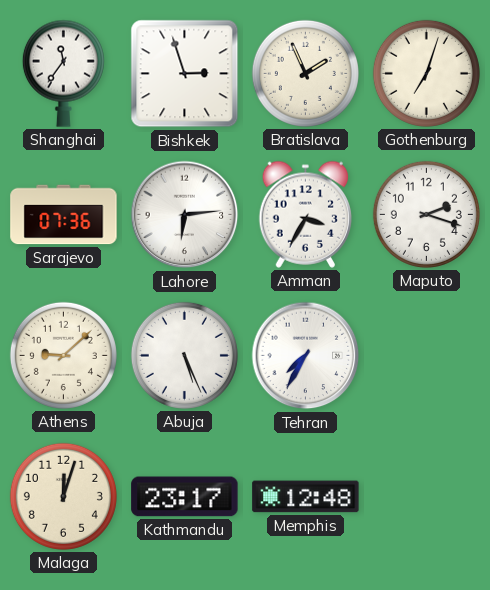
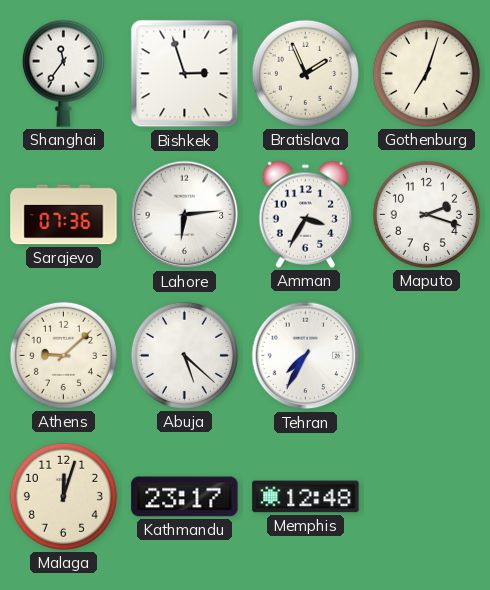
Abuja: 5:26 -> 5:22
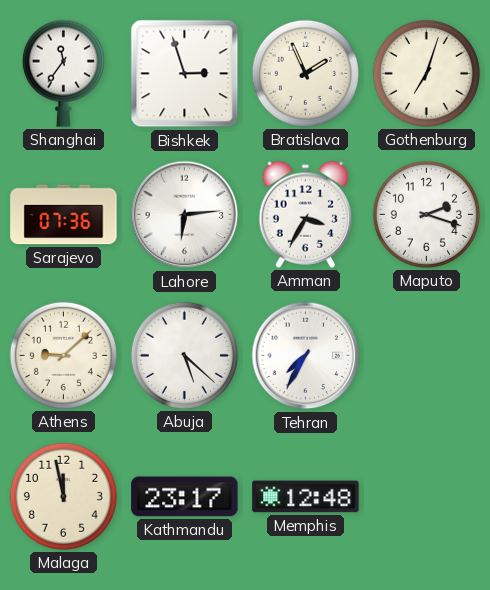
Malaga: 12:03 -> 11:58
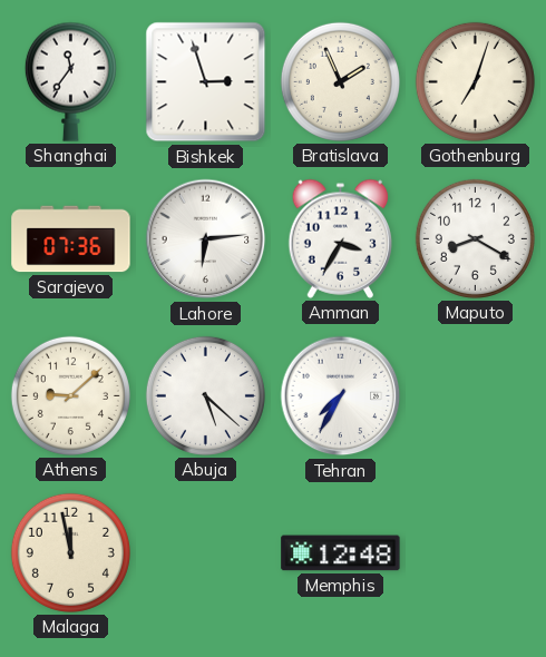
Maputo: 2:18 -> 8:20
Kathmandu: 23:17 -> none
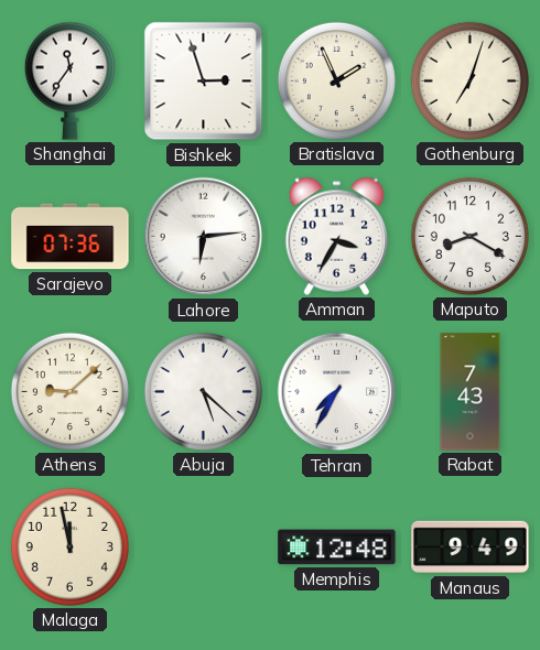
Rabat: none -> 7:43
Manaus: none -> 9:49
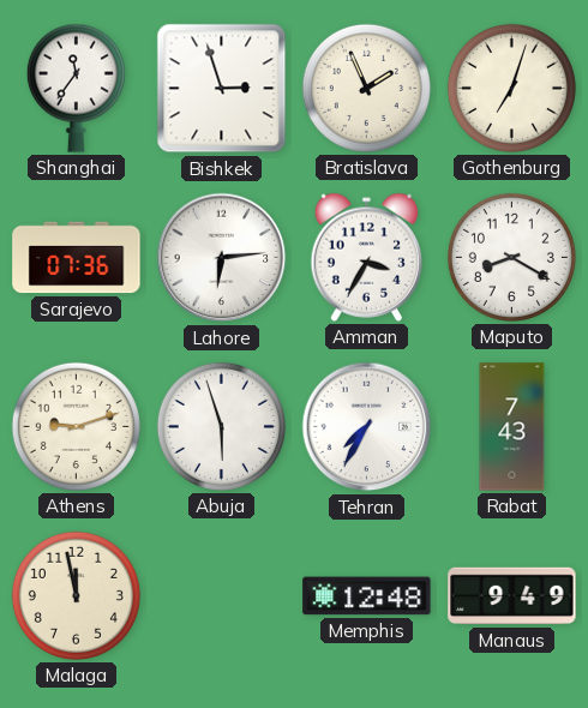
Athens: 9:08 -> 9:12
Abuja: 5:22 -> 5:57
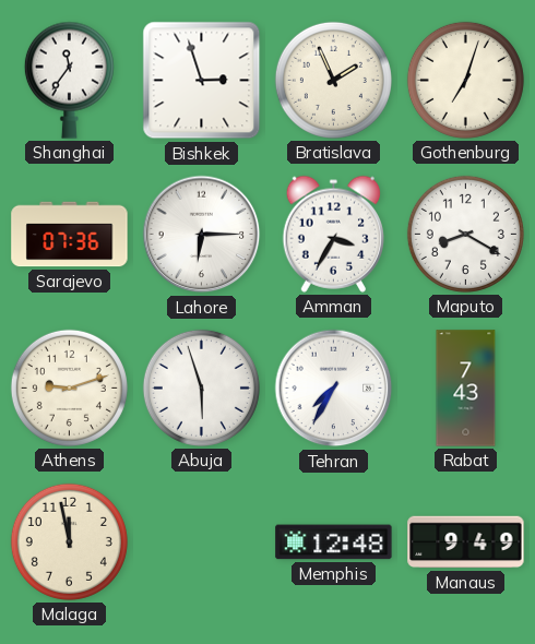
Lahore: 6:14 -> 6:15
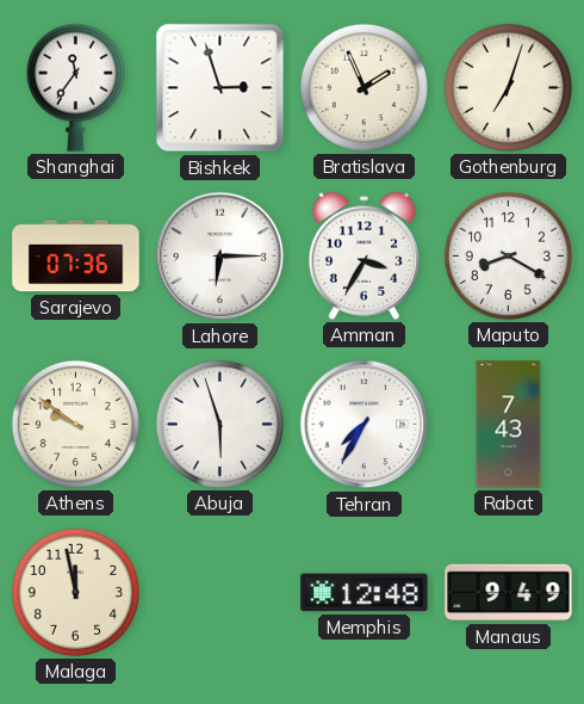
Athens: 9:12 -> 9:51
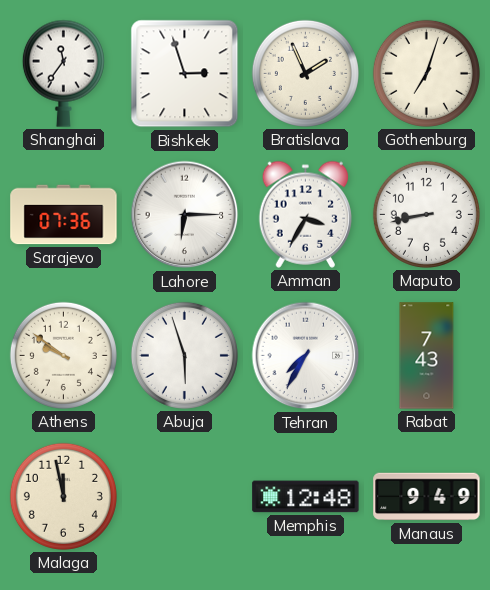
Maputo: 8:20 -> 8:43
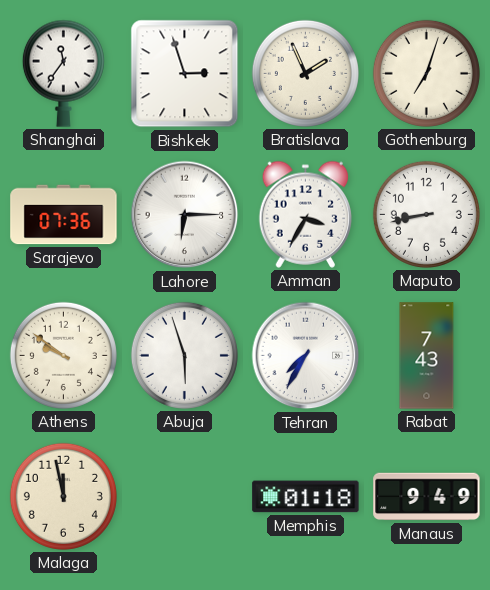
Memphis: 12:48 -> 01:18
